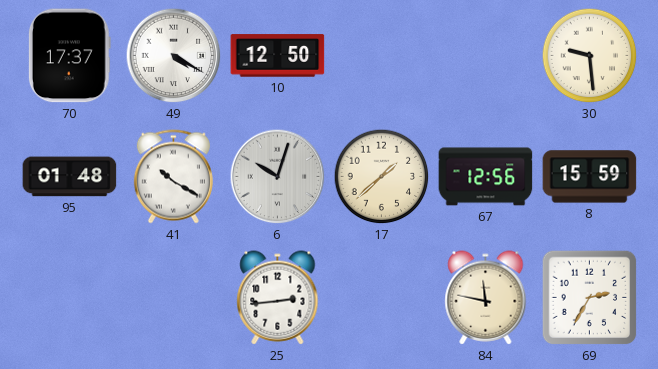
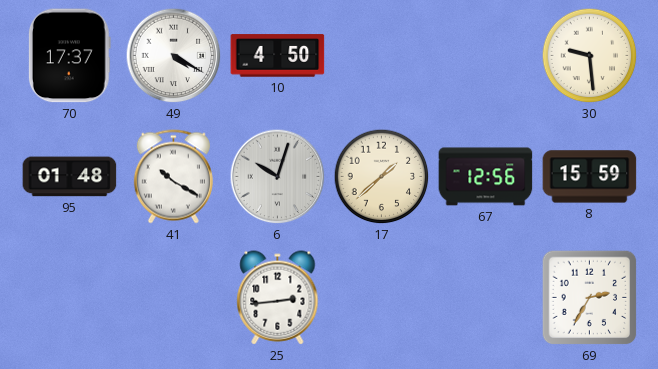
10: 12:50 -> 4:50
84: 11:47 -> none
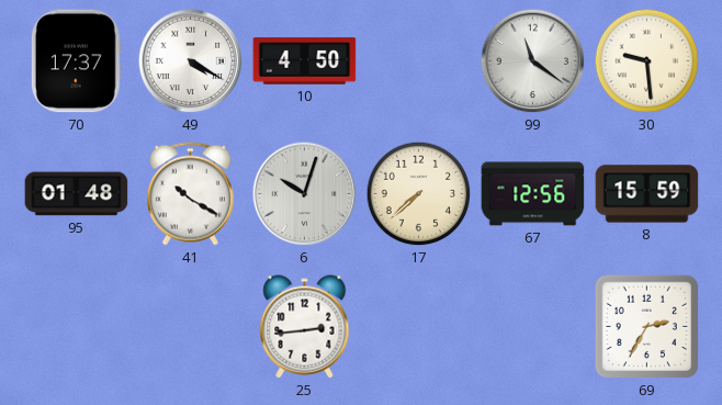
99: none -> 11:21
17: 1:38 -> 7:38
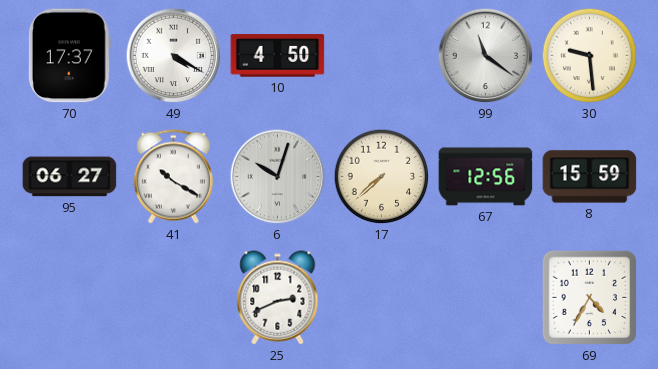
95: 01:48 -> 06:27
25: 2:44 -> 2:41
69: 2:35 -> 4:35
